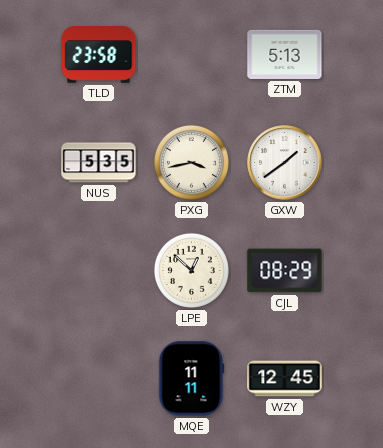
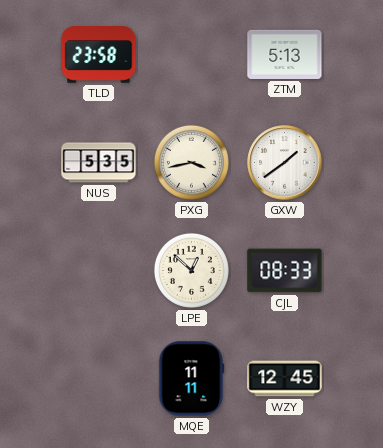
CJL: 08:29 -> 08:33
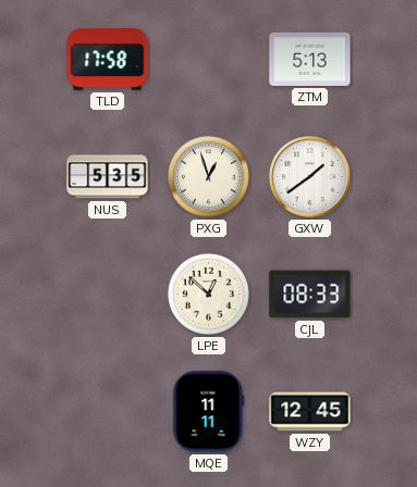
TLD: 23:58 -> 17:58
PXG: 3:43 -> 12:57
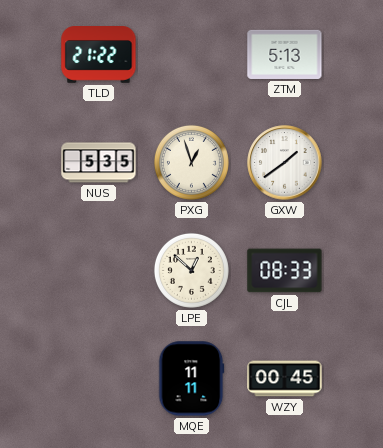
TLD: 17:58 -> 21:22
WZY: 12:45 -> 00:45
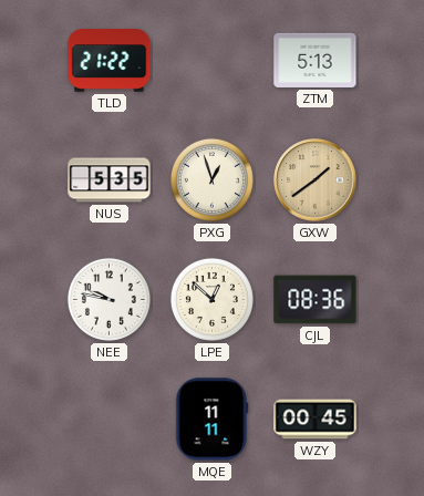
GXW dial: white -> champagne
NEE: none -> 9:47
CJL: 08:33 -> 08:36
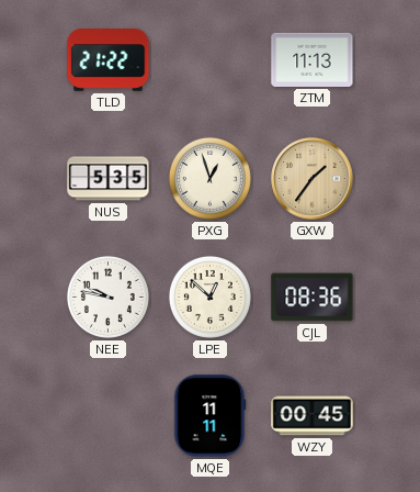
ZTM: 5:13 -> 11:13
GXW: 1:39 -> 1:36
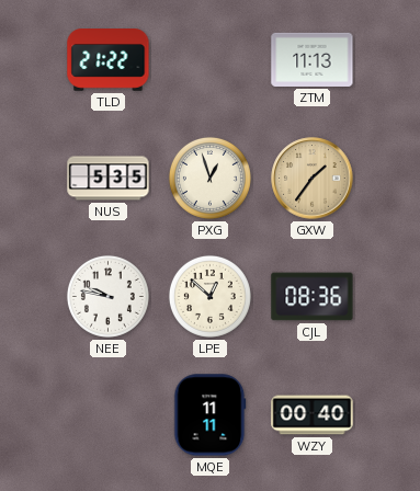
WZY: 00:45 -> 00:40
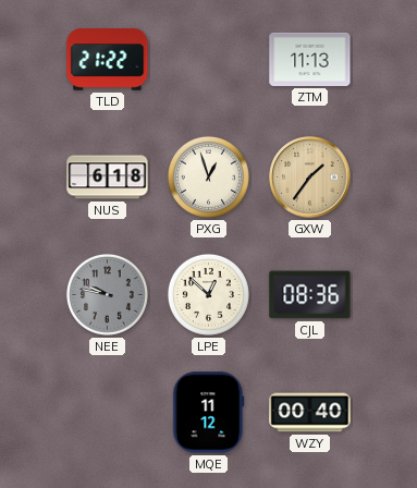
NUS: 5:35 -> 6:18
NEE dial: white -> grey
MQE: 11:11 -> 11:12
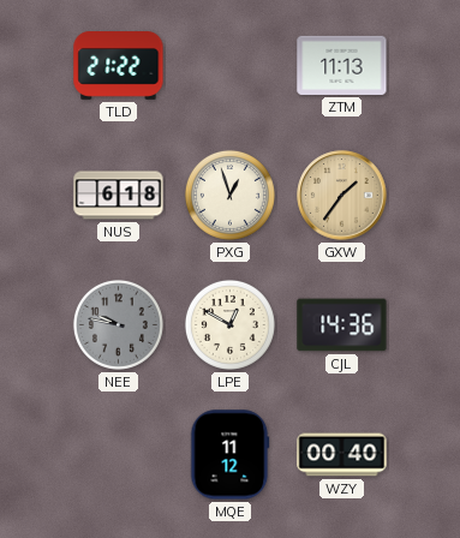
LPE: 12:52 -> 12:50
CJL: 08:36 -> 14:36
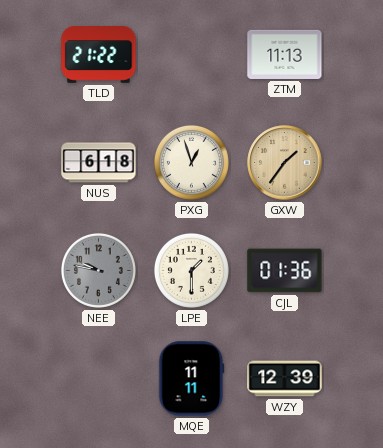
LPE: 12:50 -> 1:30
CJL: 14:36 -> 01:36
MQE: 11:12 -> 11:11
WZY: 00:40 -> 12:39
